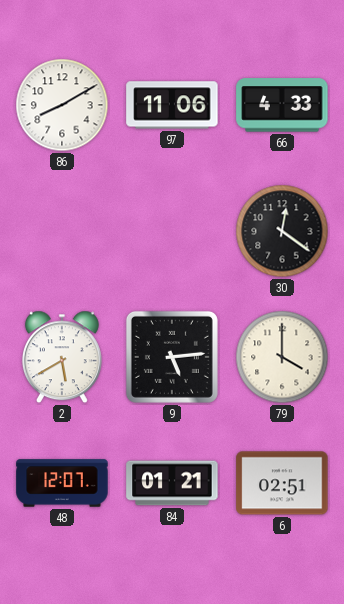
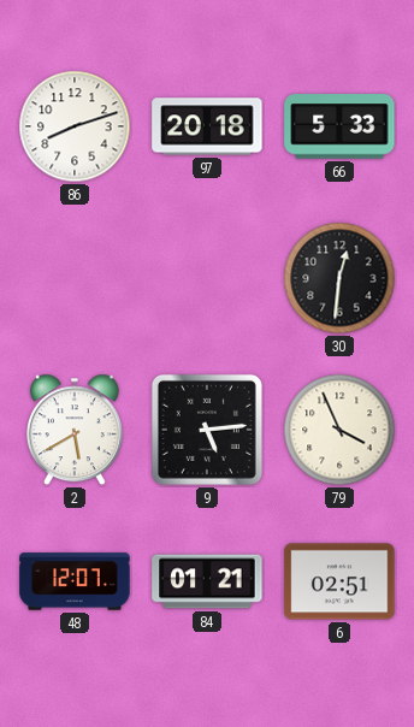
86: 8:10 -> 8:12
97: 11:06 -> 20:18
66: 4:33 -> 5:33
30: 12:21 -> 12:31
79: 4:00 -> 3:56
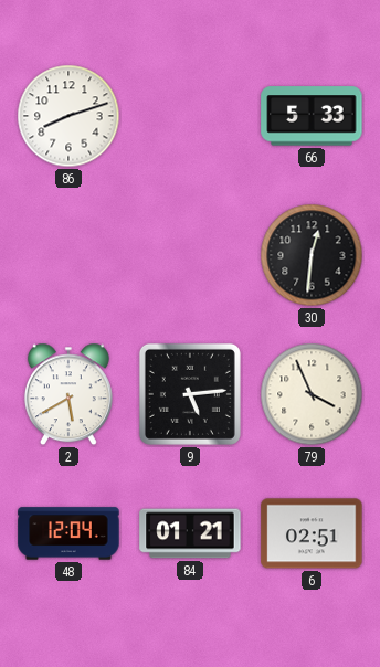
97: 20:18 -> none
48: 12:07 -> 12:04
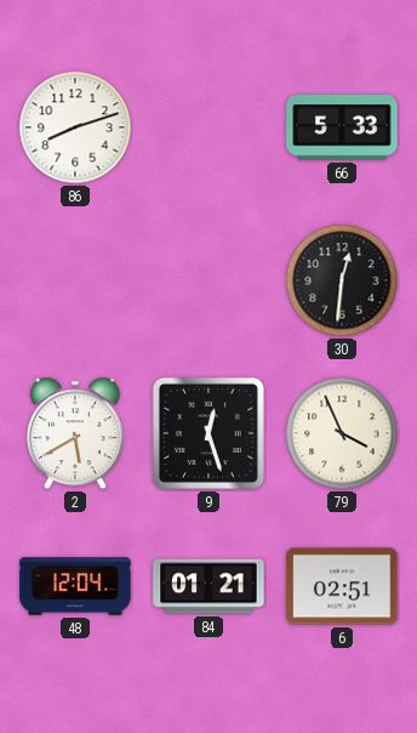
9: 5:14 -> 12:27
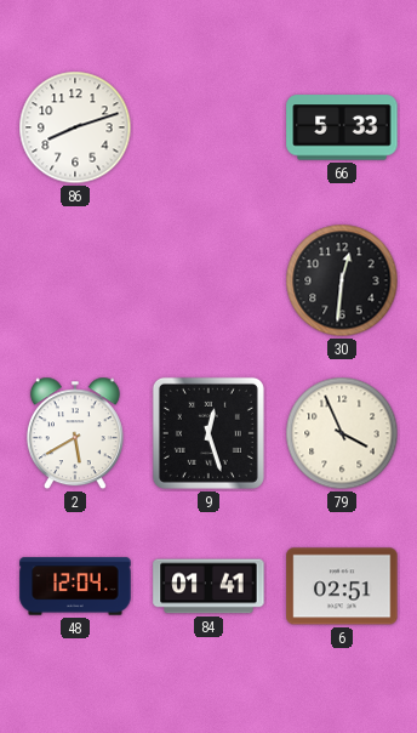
84: 01:21 -> 01:41
